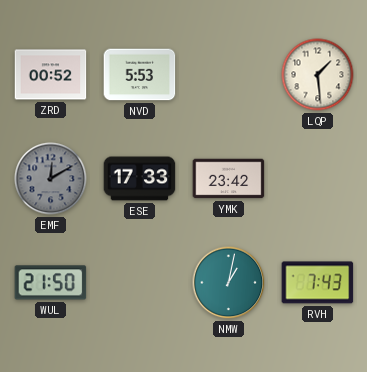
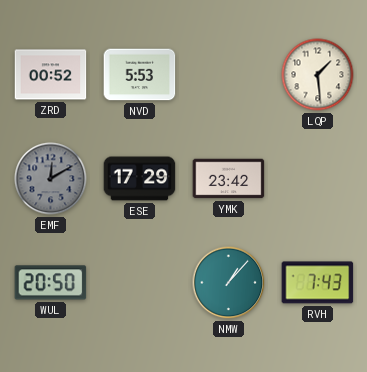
ESE: 17:33 -> 17:29
WUL: 21:50 -> 20:50
NMW: 1:02 -> 1:07
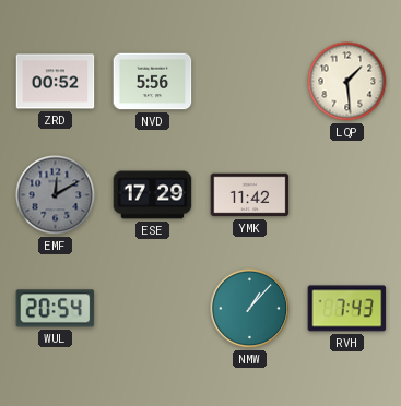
NVD: 5:53 -> 5:56
YMK: 23:42 -> 11:42
WUL: 20:50 -> 20:54
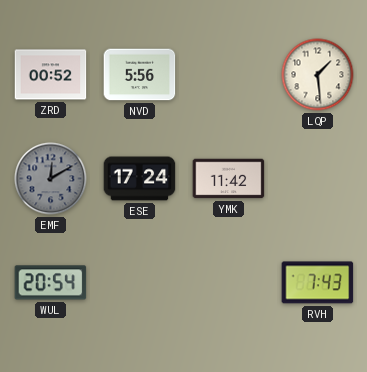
ESE: 17:29 -> 17:24
NMW: 1:07 -> none
